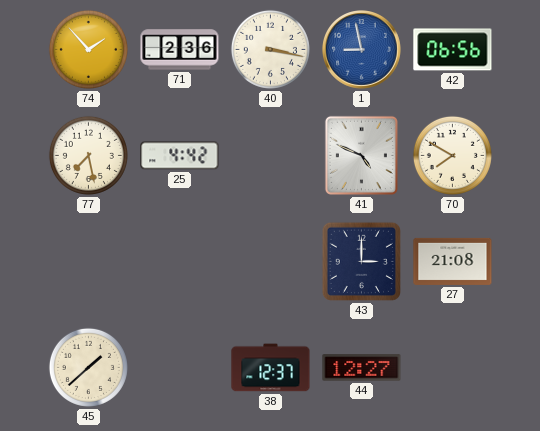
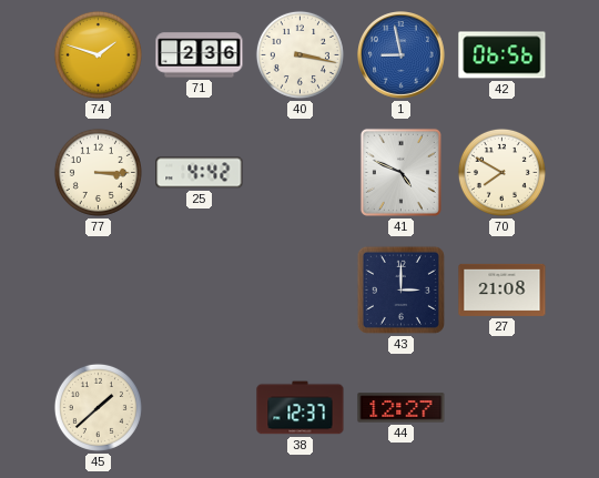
74: 1:53 -> 1:48
77: 7:28 -> 3:15
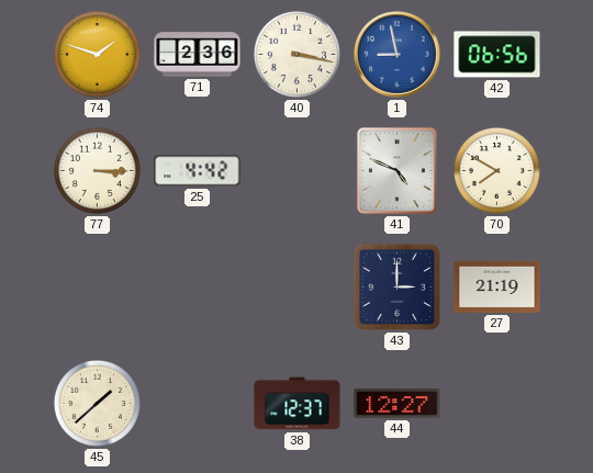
27: 21:08 -> 21:19
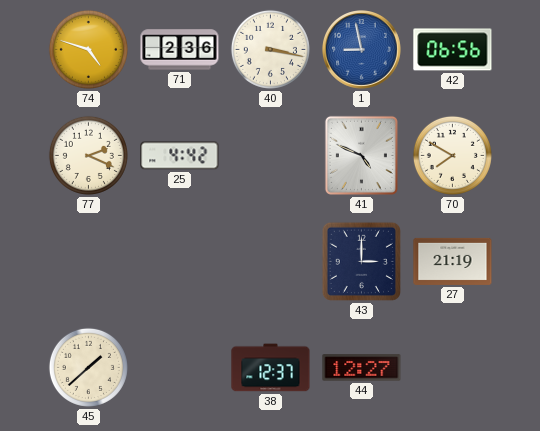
74: 1:48 -> 4:48
77: 3:15 -> 2:19
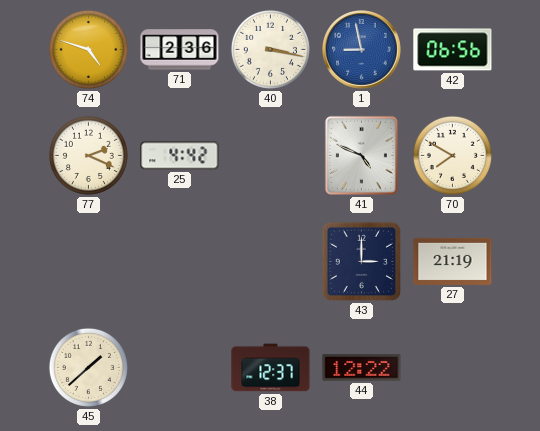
44: 12:27 -> 12:22
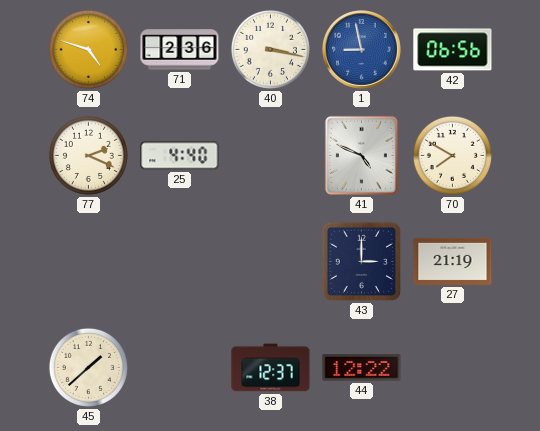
25: 4:42 -> 4:40
